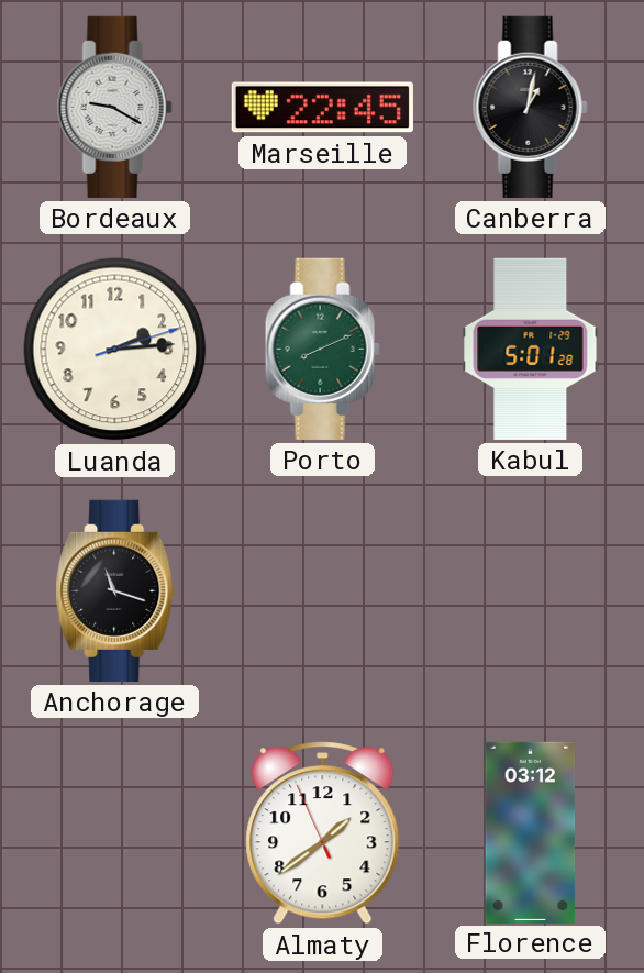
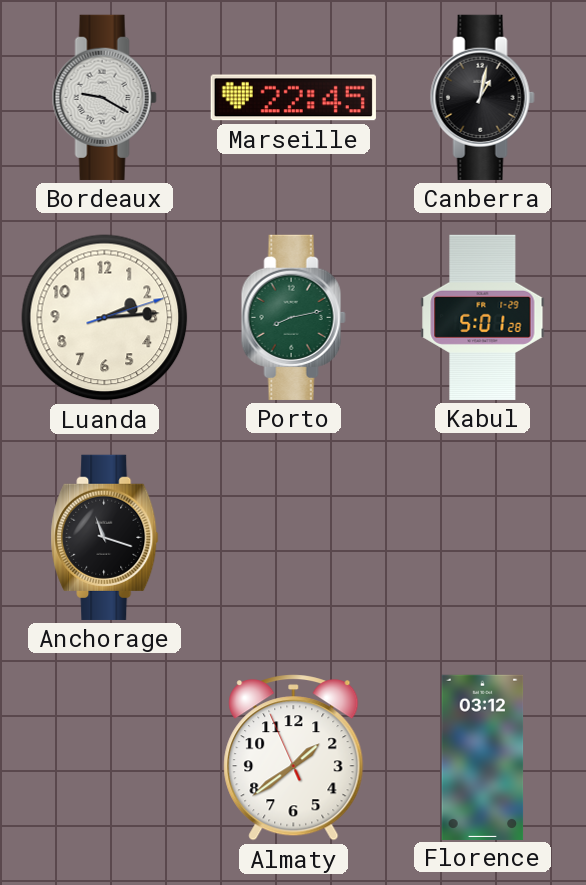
Porto: 8:11 -> 8:13
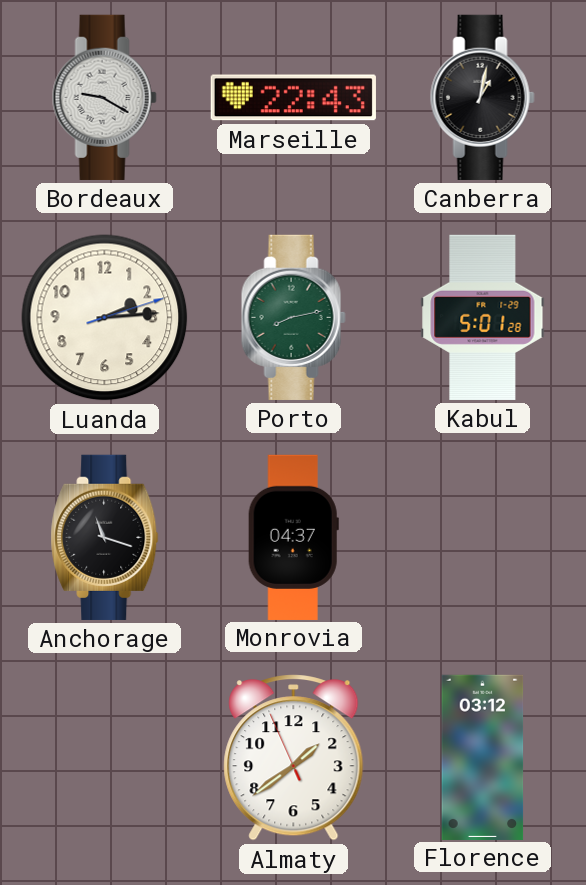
Marseille: 22:45 -> 22:43
Monrovia: none -> 04:37
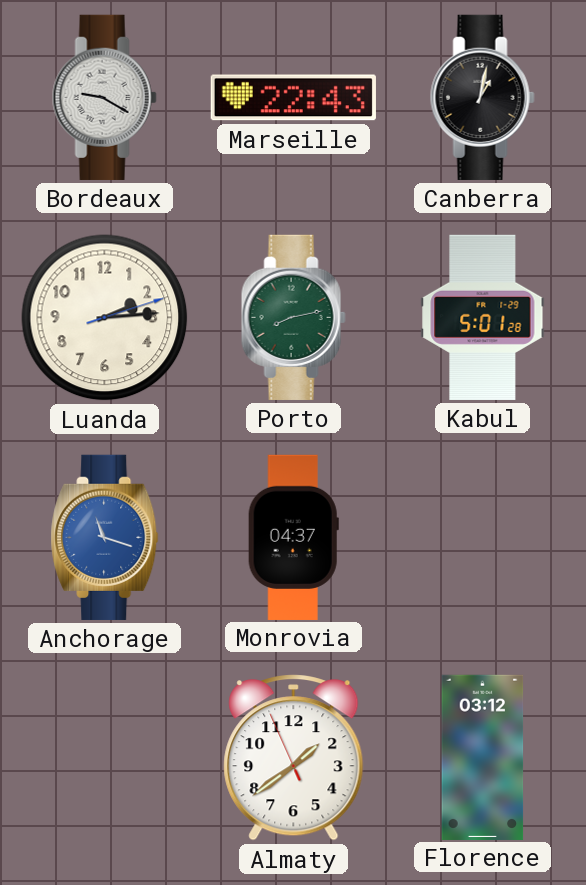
Anchorage dial: black -> blue
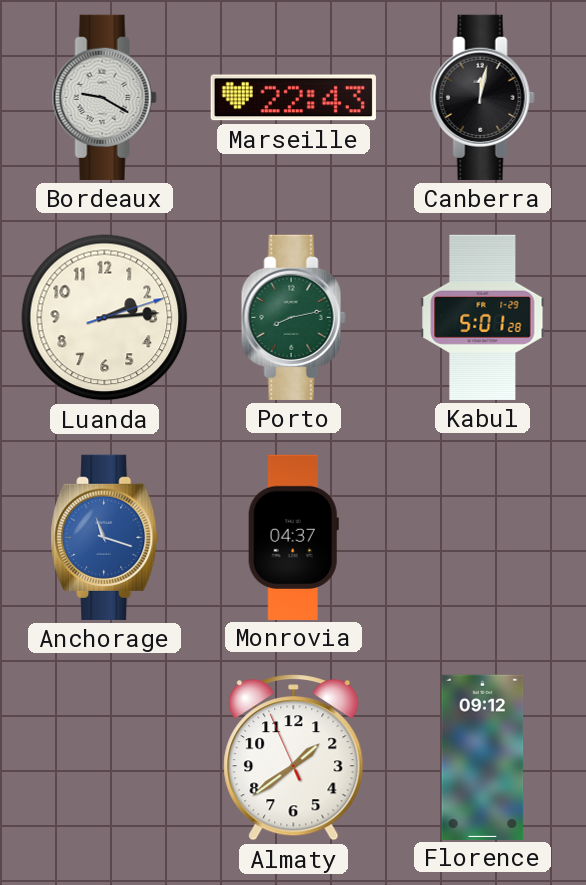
Canberra: 1:02 -> 12:02
Florence: 03:12 -> 09:12
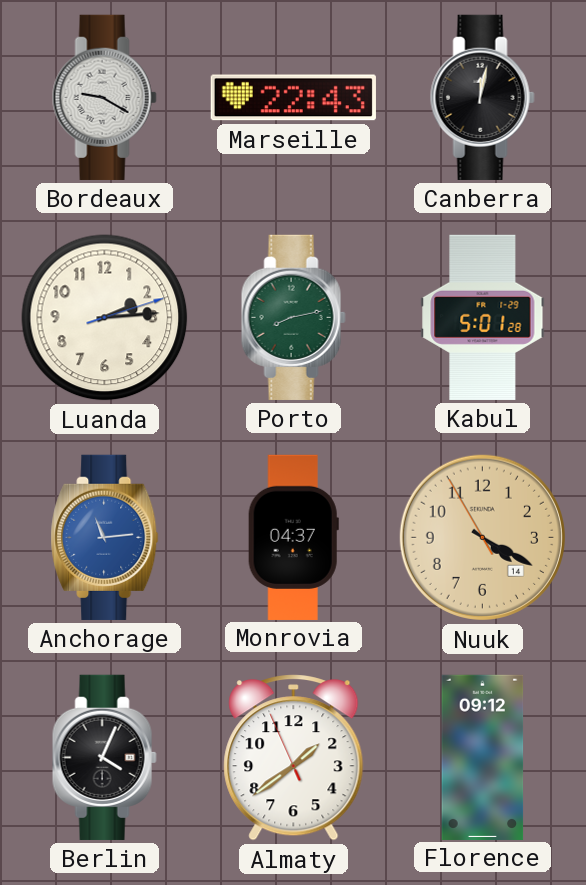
Anchorage: 11:18 -> 11:14
Nuuk: none -> 4:19
Berlin: none -> 4:04
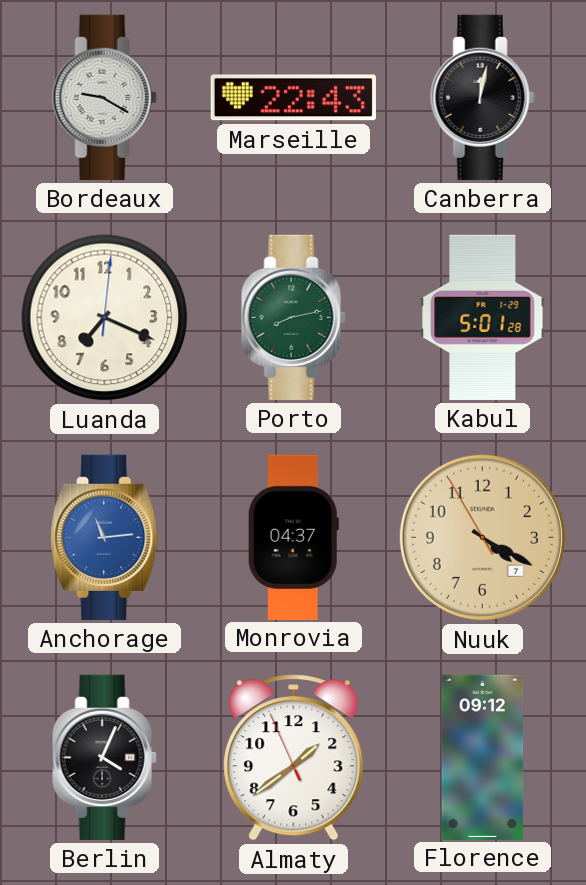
Luanda: 2:14 -> 7:19
Nuuk date: 14 -> 7
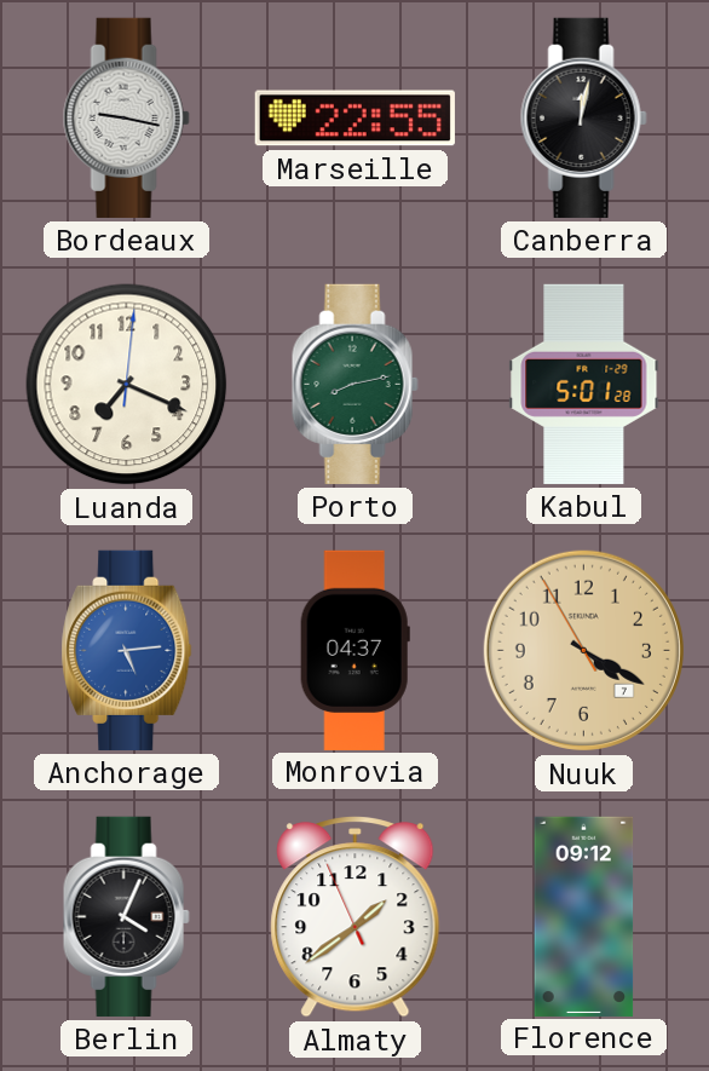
Bordeaux: 9:20 -> 9:17
Marseille: 22:43 -> 22:55
Anchorage: 11:14 -> 5:14
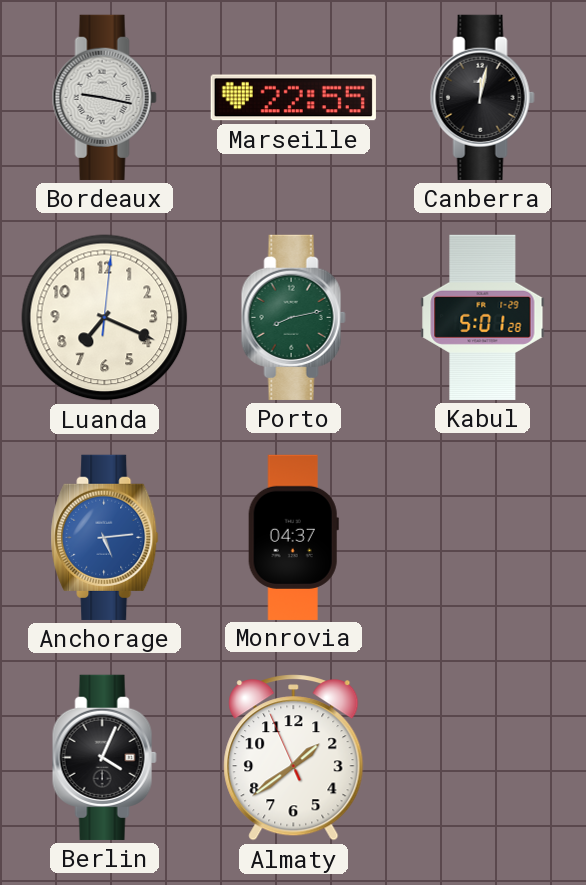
Nuuk: 4:19 -> none
Florence: 09:12 -> none
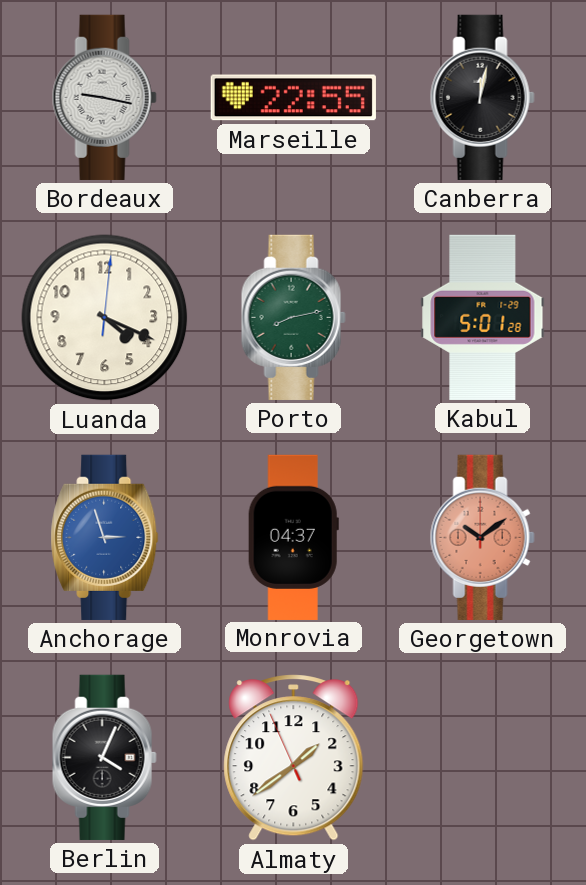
Luanda: 7:19 -> 4:19
Anchorage: 5:14 -> 2:57
Georgetown: none -> 10:09
